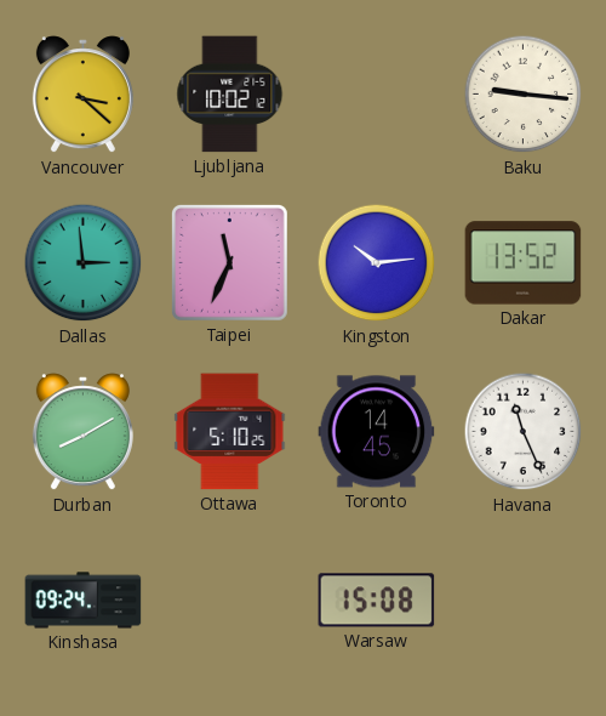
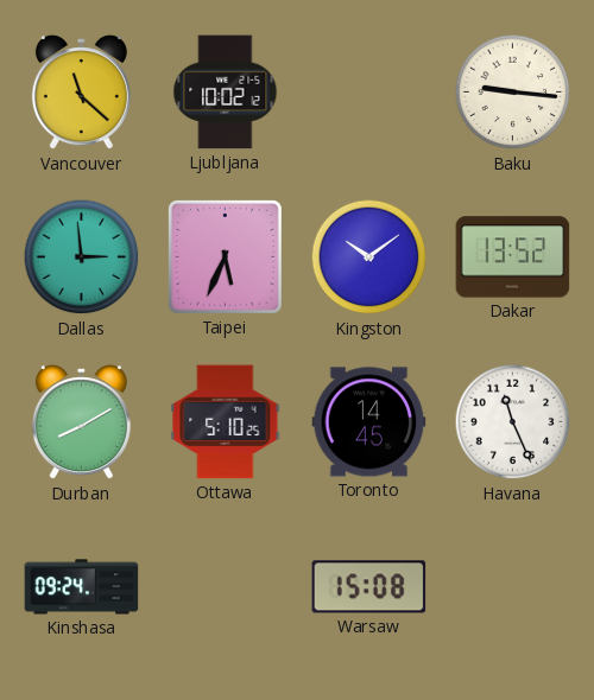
Vancouver: 3:22 -> 11:22
Taipei: 11:34 -> 5:34
Kingston: 10:14 -> 10:09
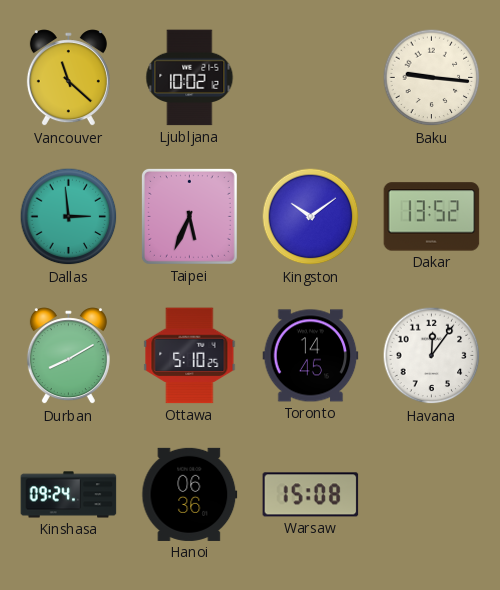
Havana: 11:26 -> 12:06
Hanoi: none -> 06:36
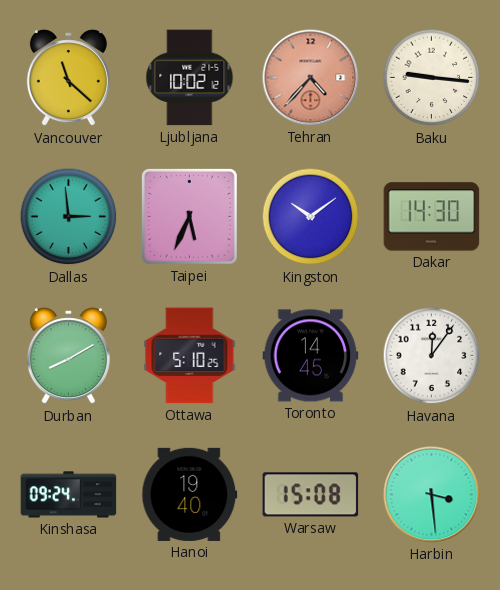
Tehran: none -> 4:37
Dakar: 13:52 -> 14:30
Hanoi: 06:36 -> 19:40
Harbin: none -> 3:29
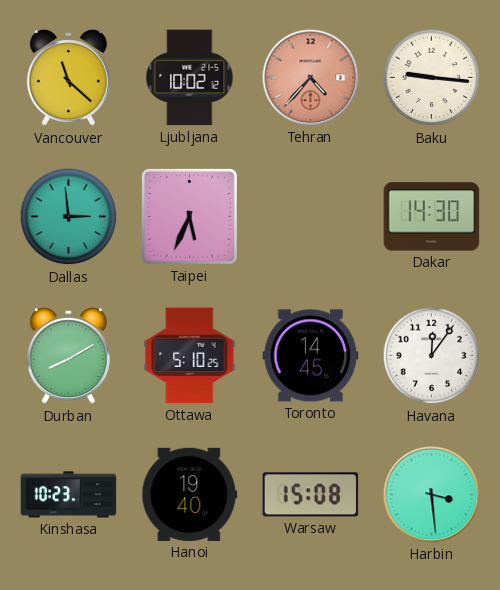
Kingston: 10:09 -> none
Kinshasa: 09:24 -> 10:23
